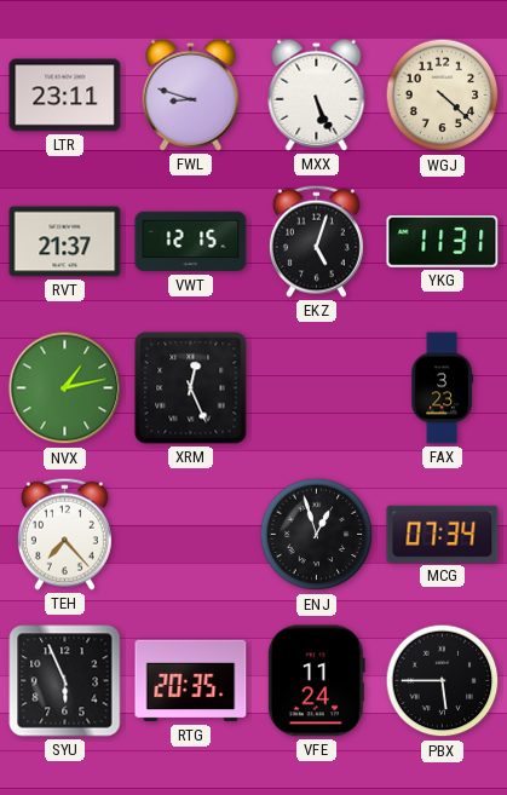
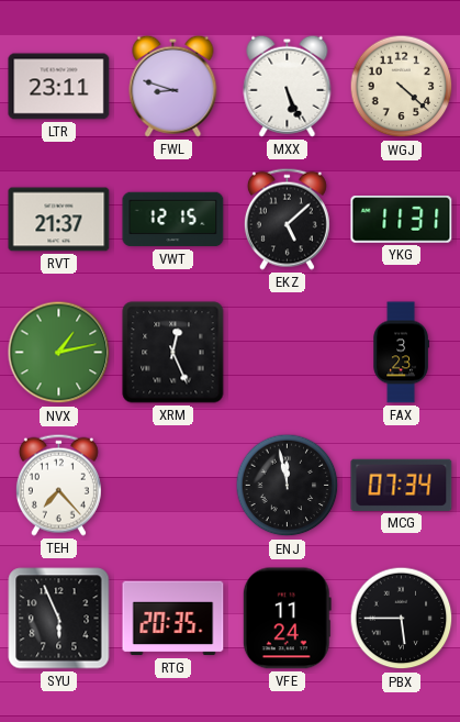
EKZ: 5:03 -> 5:08
ENJ: 12:57 -> 11:58
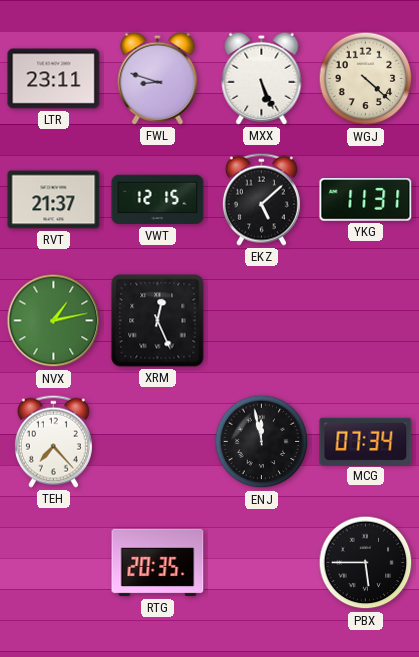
FAX: 3:23 -> none
SYU: 5:56 -> none
VFE: 11:24 -> none
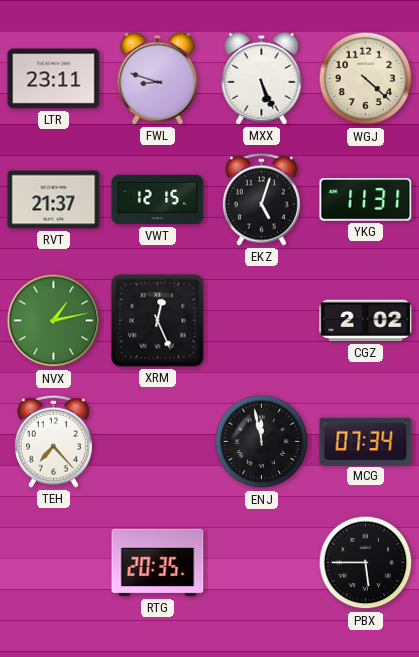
EKZ: 5:08 -> 5:03
CGZ: none -> 2:02
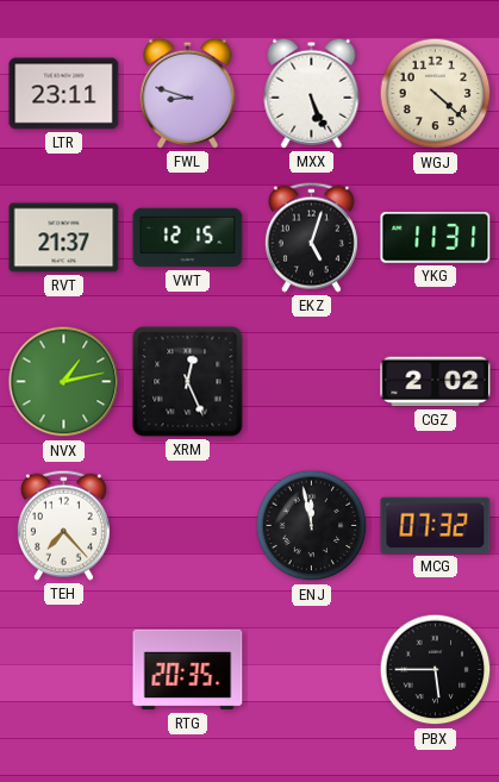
MCG: 07:34 -> 07:32
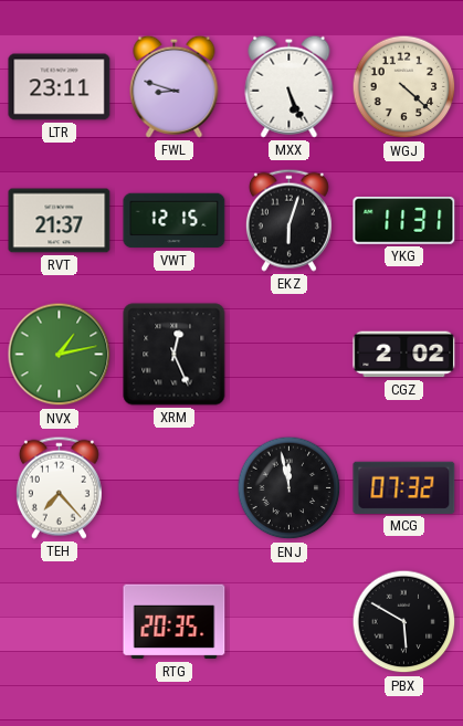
EKZ: 5:03 -> 6:03
PBX: 5:45 -> 5:50
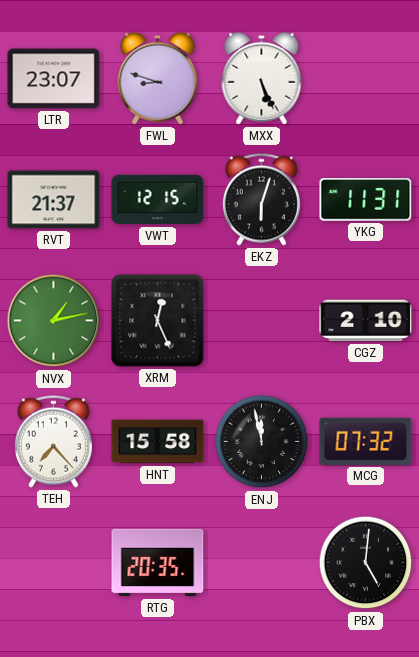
LTR: 23:11 -> 23:07
WGJ: 4:22 -> none
CGZ: 2:02 -> 2:10
HNT: none -> 15:58
PBX: 5:50 -> 5:01
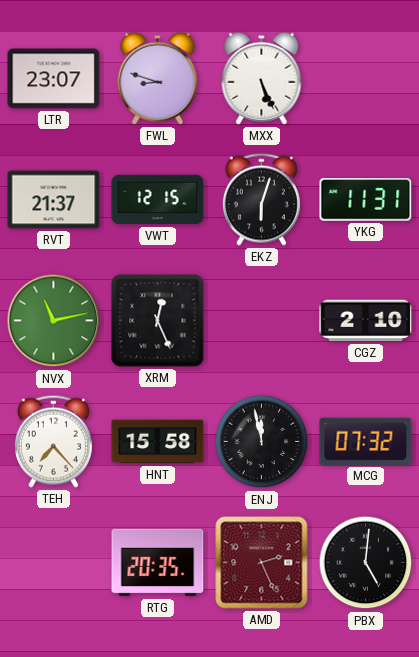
NVX: 1:13 -> 11:13
AMD: none -> 2:26
